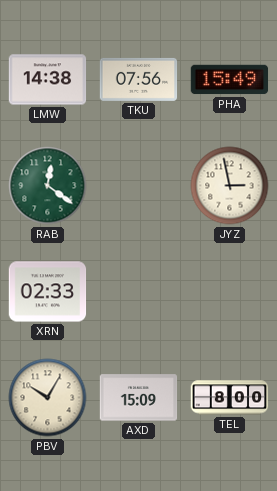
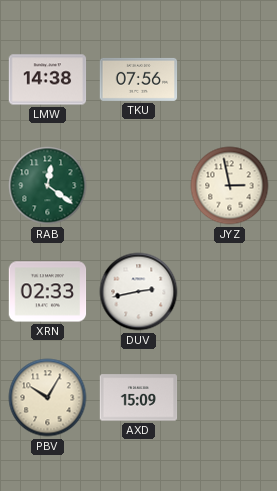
PHA: 15:49 -> none
DUV: none -> 2:43
TEL: 8:00 -> none
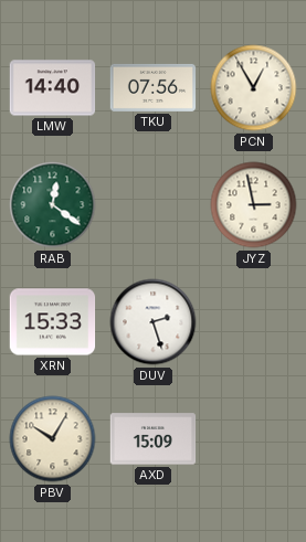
LMW: 14:38 -> 14:40
PCN: none -> 12:55
XRN: 02:33 -> 15:33
DUV: 2:43 -> 2:27
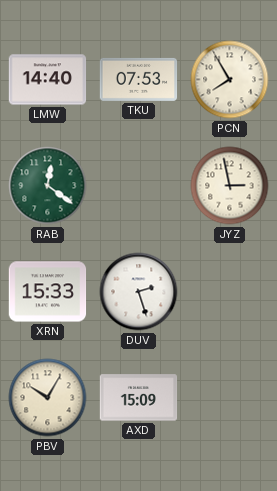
TKU: 07:56 -> 07:53
PCN: 12:55 -> 7:55
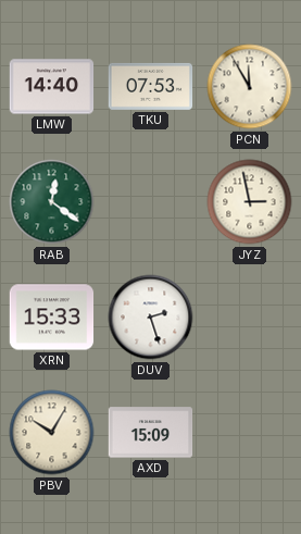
PCN: 7:55 -> 11:55
